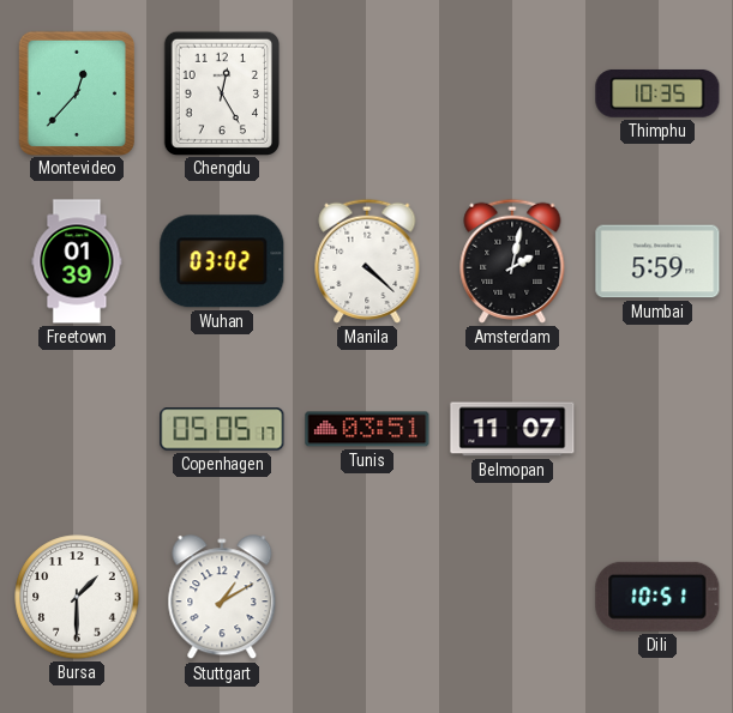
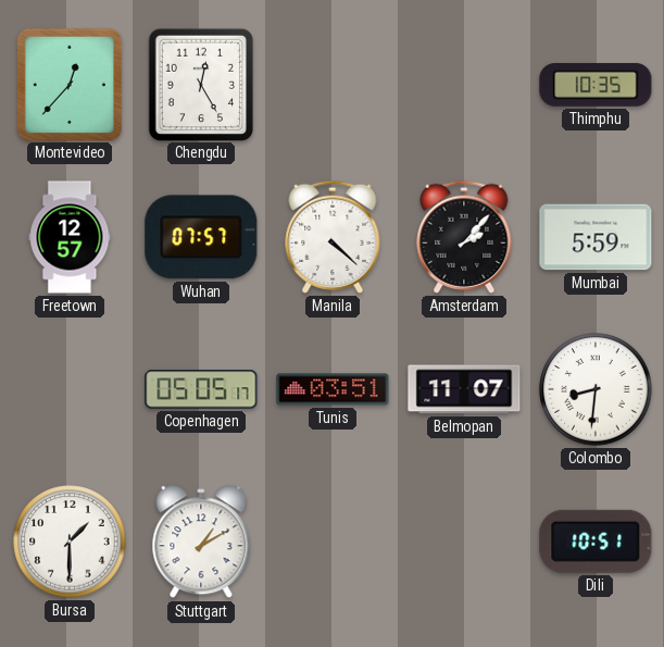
Freetown: 01:39 -> 12:57
Wuhan: 03:02 -> 07:57
Amsterdam: 2:02 -> 2:07
Colombo: none -> 8:31
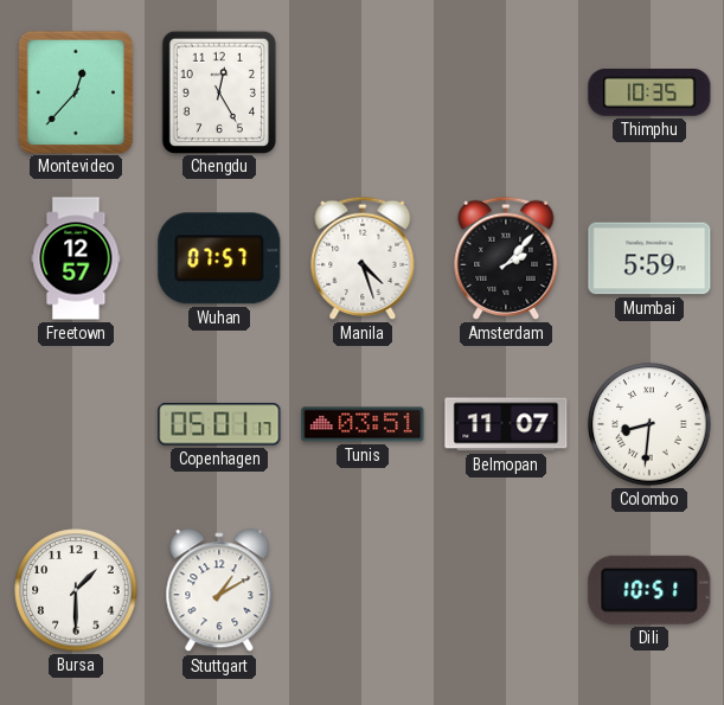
Manila: 4:22 -> 4:27
Copenhagen: 05:05 -> 05:01
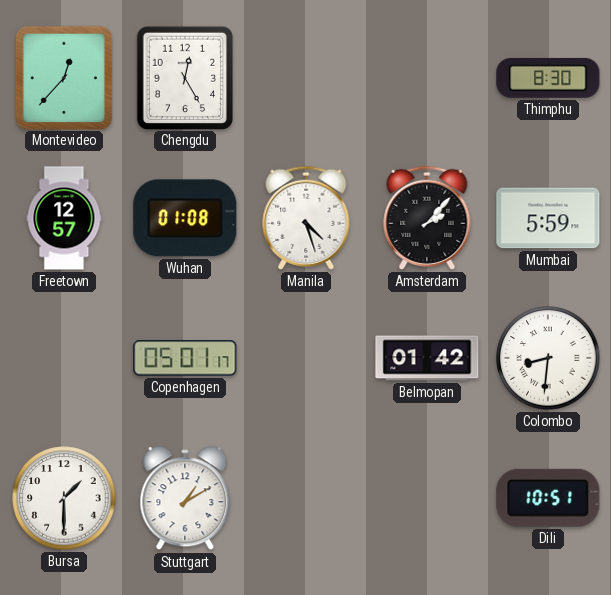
Thimphu: 10:35 -> 8:30
Wuhan: 07:57 -> 01:08
Tunis: 03:51 -> none
Belmopan: 11:07 -> 01:42
